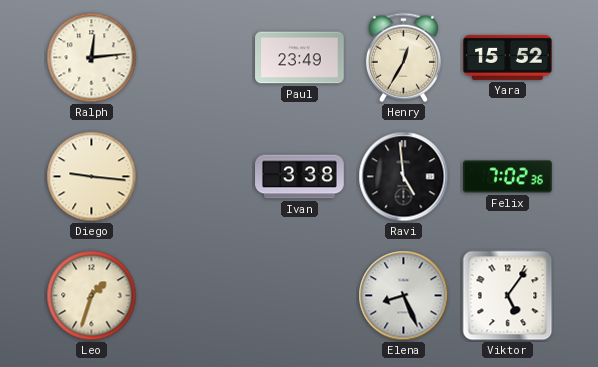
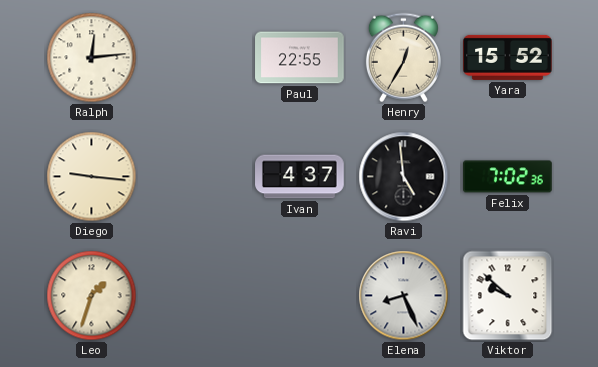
Paul: 23:49 -> 22:55
Ivan: 3:38 -> 4:37
Viktor: 5:06 -> 9:52
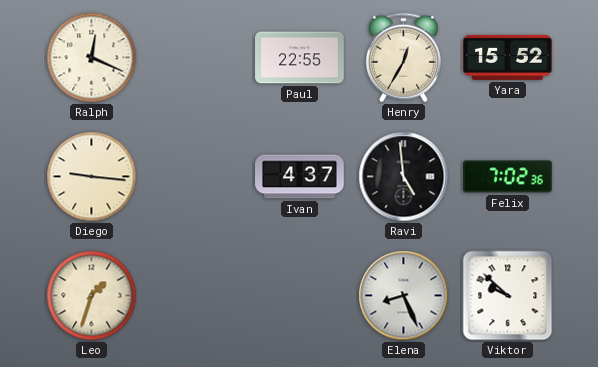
Ralph: 12:14 -> 12:19
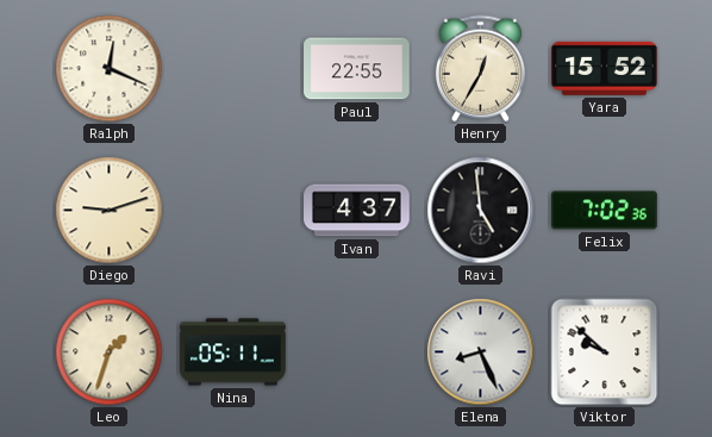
Diego: 9:16 -> 9:12
Nina: none -> 05:11
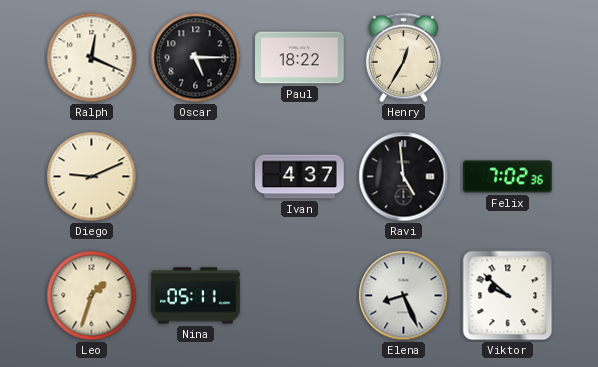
Oscar: none -> 5:15
Paul: 22:55 -> 18:22
Yara: 15:52 -> none
Diego: 9:12 -> 9:11
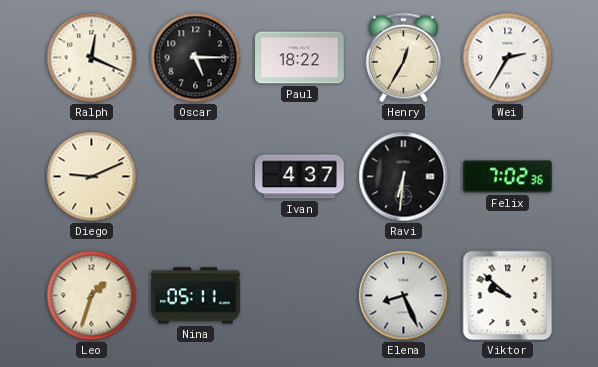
Wei: none -> 2:35
Ravi: 4:59 -> 6:31
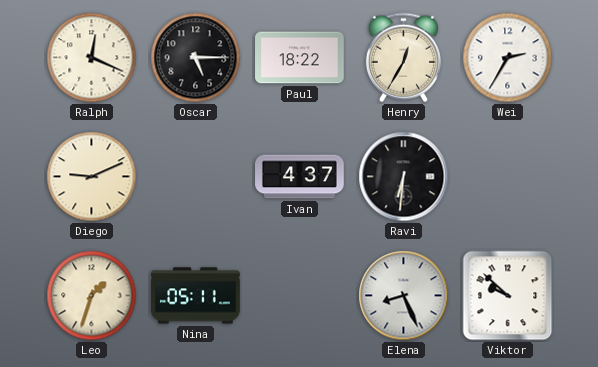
Felix: 7:02 -> none
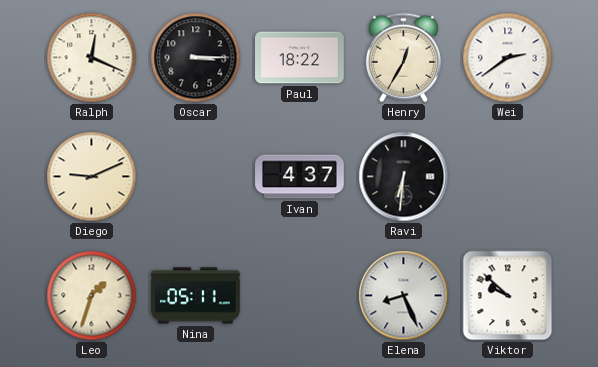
Oscar: 5:15 -> 3:15
Wei: 2:35 -> 2:39
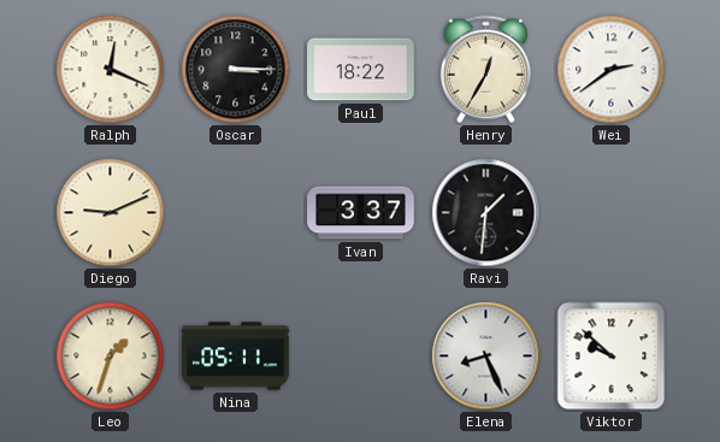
Ivan: 4:37 -> 3:37
Ravi: 6:31 -> 1:31
